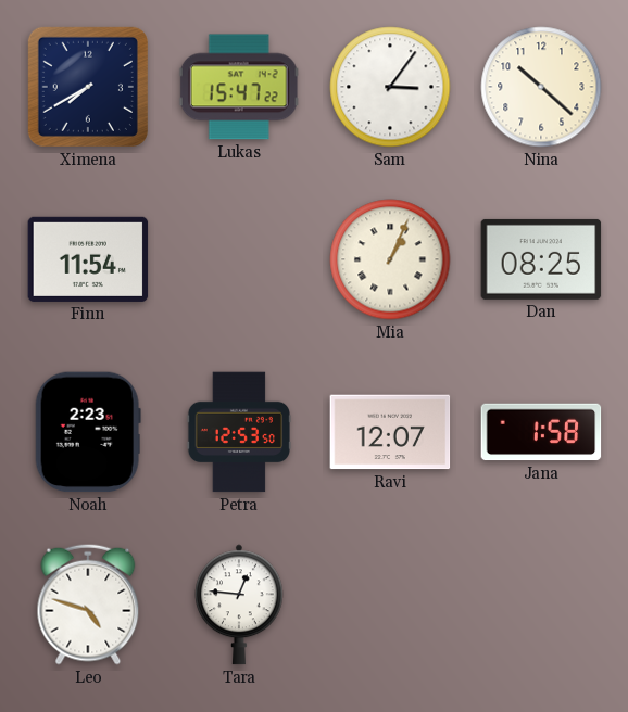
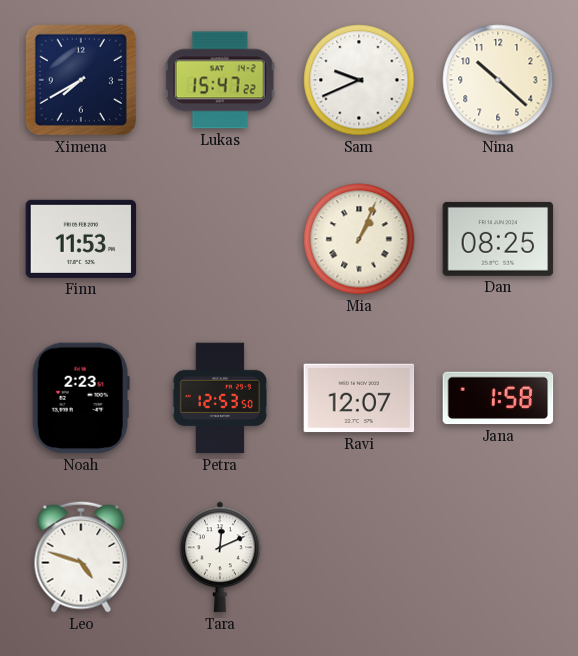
Sam: 3:06 -> 9:41
Finn: 11:54 -> 11:53
Tara: 12:46 -> 12:11
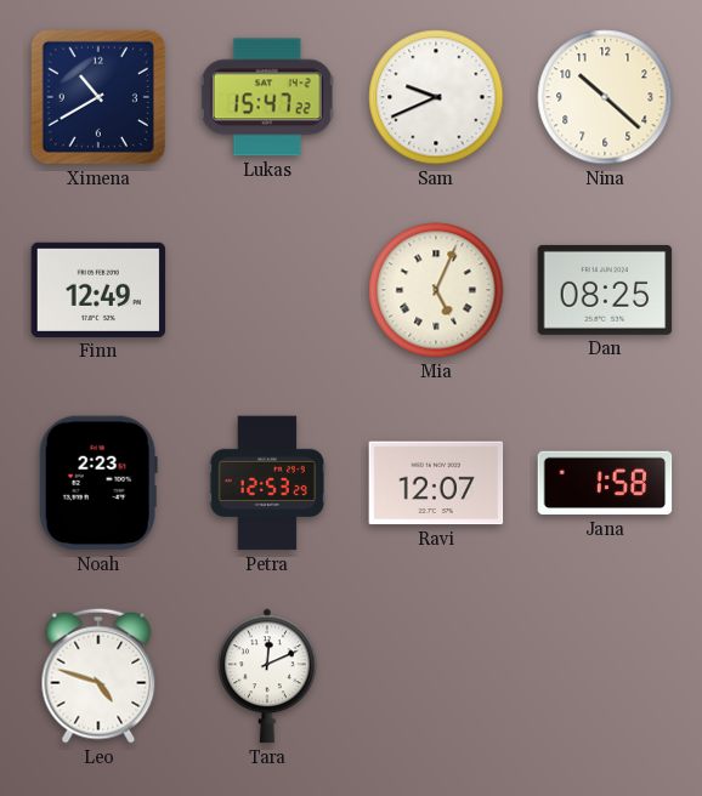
Ximena: 7:40 -> 10:40
Finn: 11:53 -> 12:49
Mia: 1:04 -> 5:04
Petra: 12:53:50 -> 12:53:29
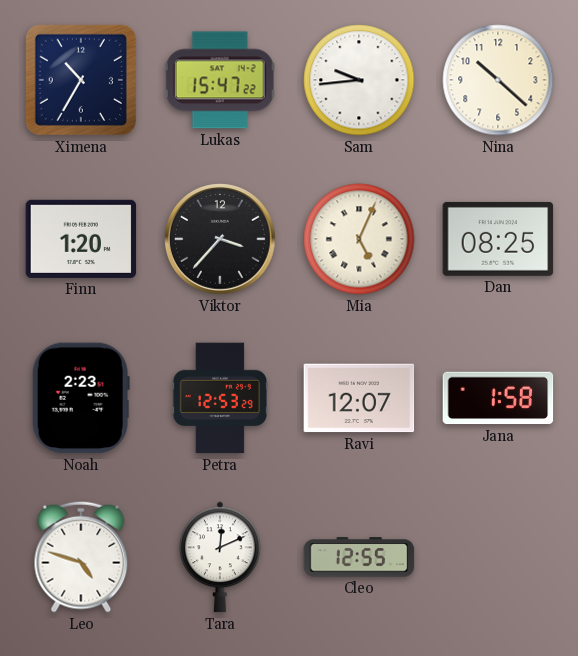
Ximena: 10:40 -> 10:35
Sam: 9:41 -> 9:44
Finn: 12:49 -> 1:20
Viktor: none -> 3:37
Cleo: none -> 12:55
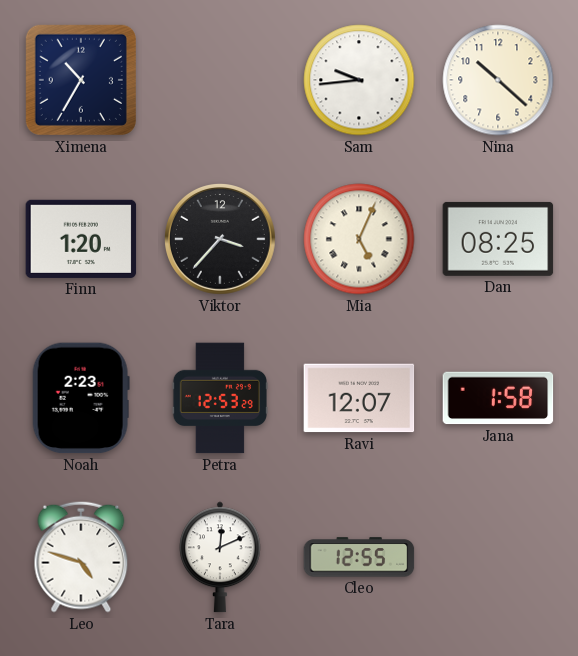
Lukas: 15:47 -> none
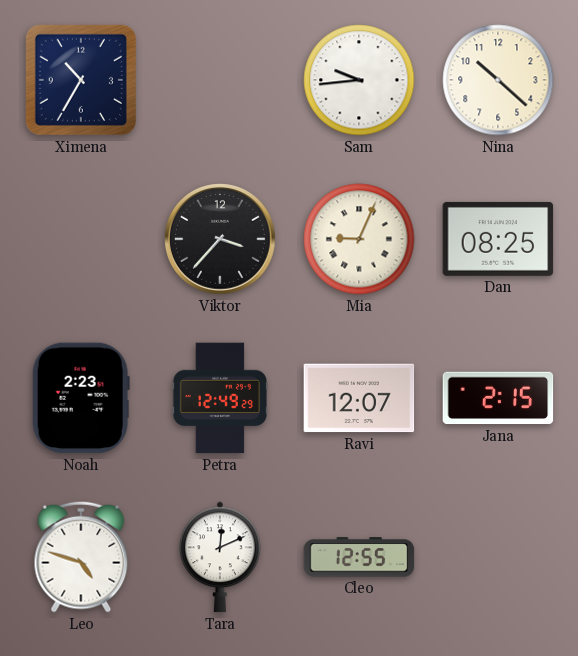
Finn: 1:20 -> none
Mia: 5:04 -> 9:04
Petra: 12:53 -> 12:49
Jana: 1:58 -> 2:15
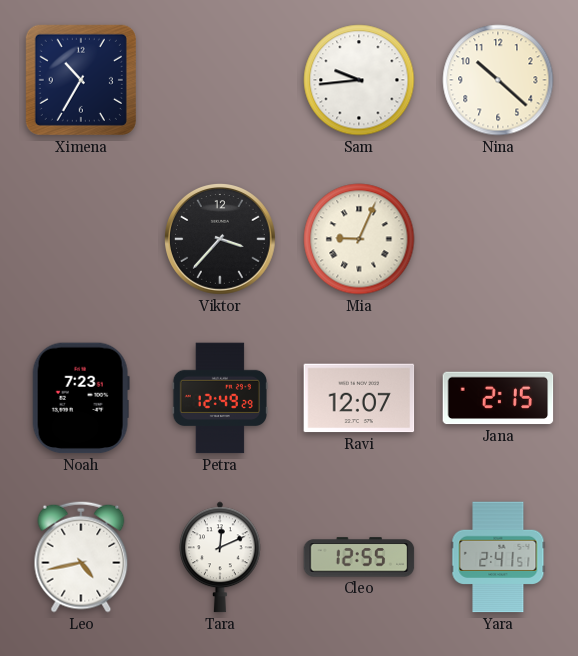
Dan: 08:25 -> none
Noah: 2:23 -> 7:23
Leo: 4:48 -> 4:43
Yara: none -> 2:41
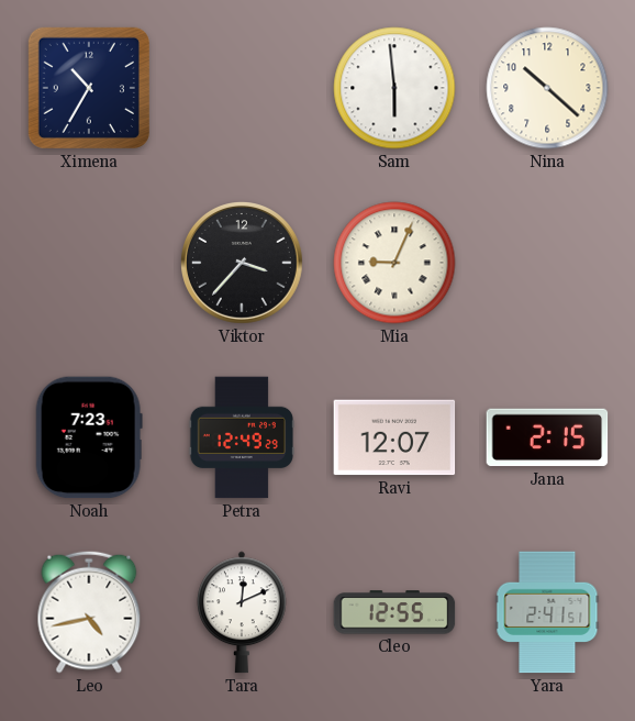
Sam: 9:44 -> 5:59
